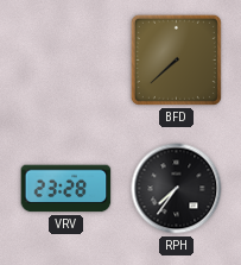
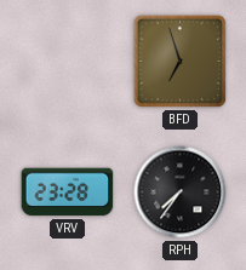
BFD: 7:38 -> 6:57
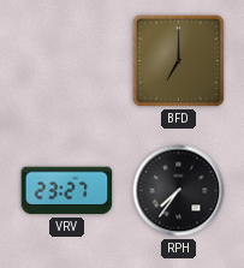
BFD: 6:57 -> 7:00
VRV: 23:28 -> 23:27
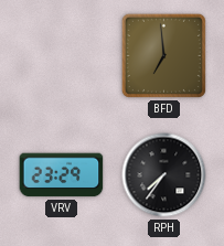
BFD: 7:00 -> 6:59
VRV: 23:27 -> 23:29
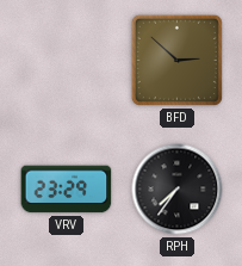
BFD: 6:59 -> 2:52
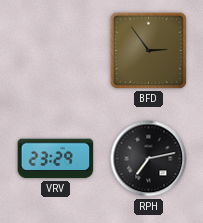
BFD: 2:52 -> 2:54
RPH: 7:36 -> 7:13
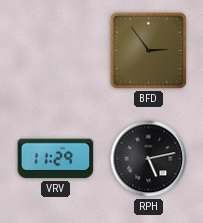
VRV: 23:29 -> 11:29
RPH: 7:13 -> 5:13
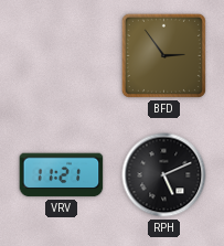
VRV: 11:29 -> 11:21
RPH: 5:13 -> 5:11
